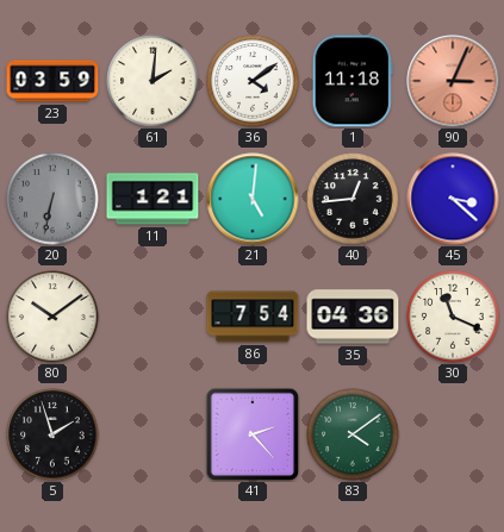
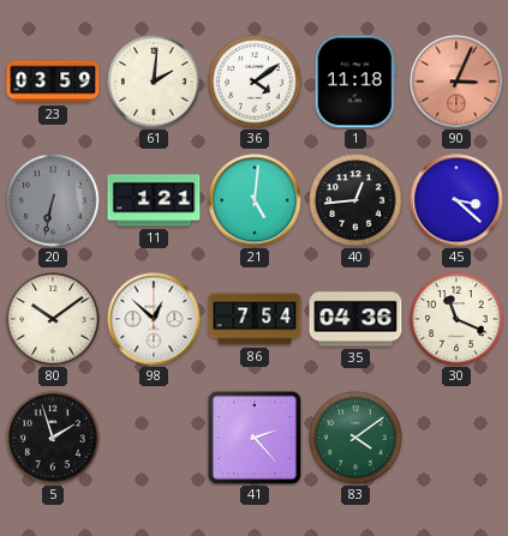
98: none -> 12:52
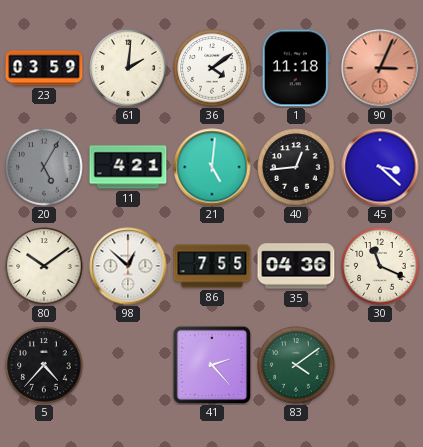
20: 6:32 -> 5:05
11: 1:21 -> 4:21
86: 7:54 -> 7:55
5: 1:57 -> 4:37
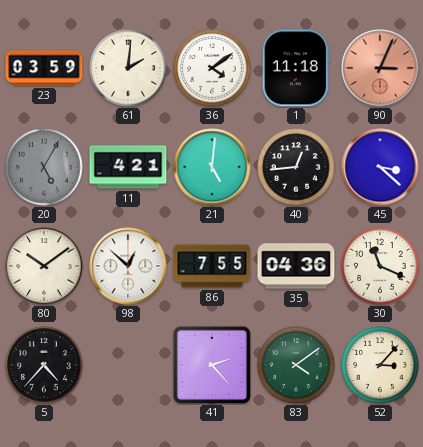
52: none -> 3:07
